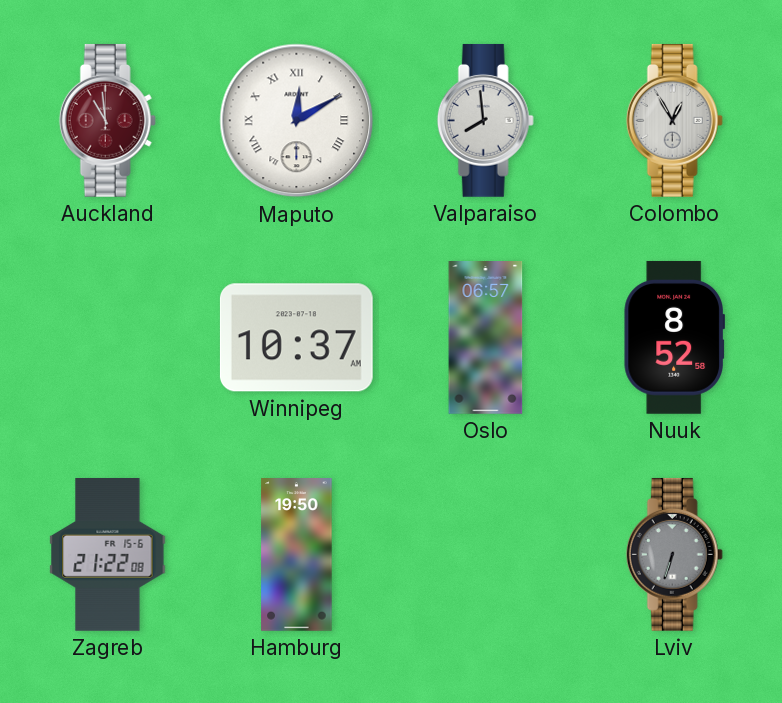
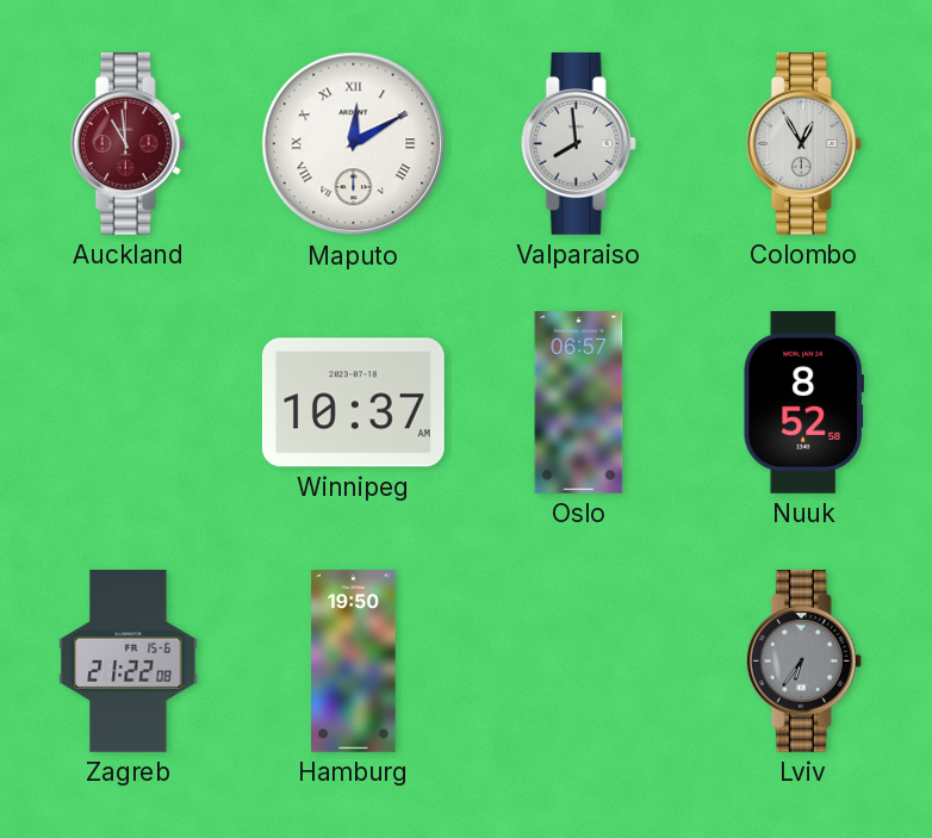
Lviv: 6:33 -> 6:36
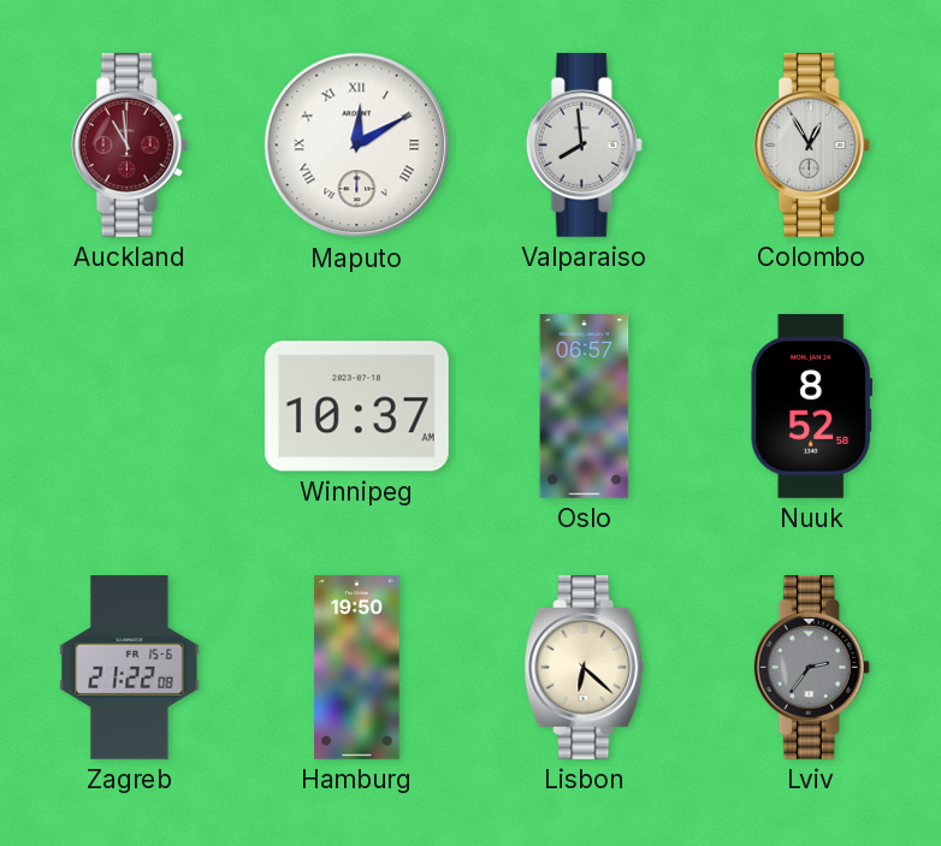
Lisbon: none -> 6:22
Lviv: 6:36 -> 2:36
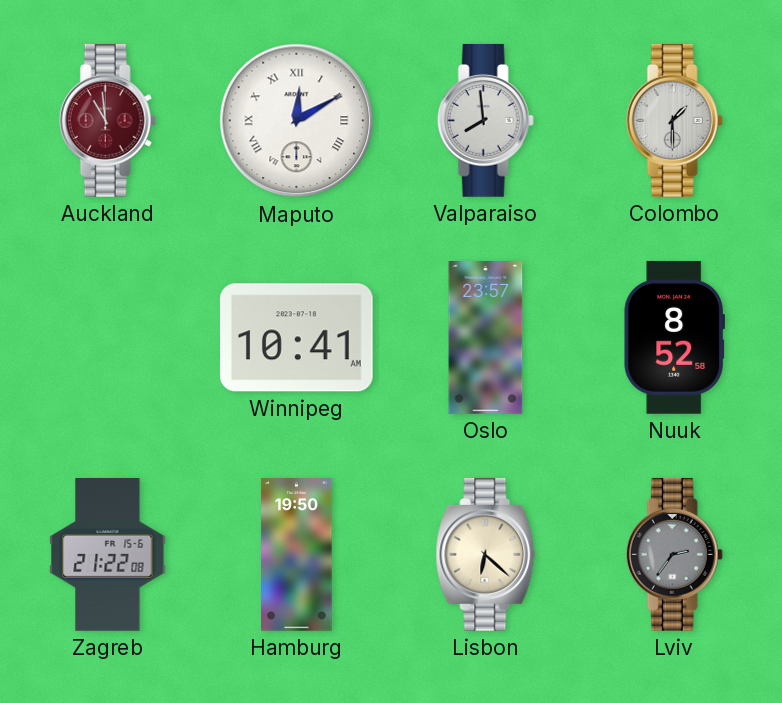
Colombo: 12:55 -> 1:30
Winnipeg: 10:37 -> 10:41
Oslo: 06:57 -> 23:57
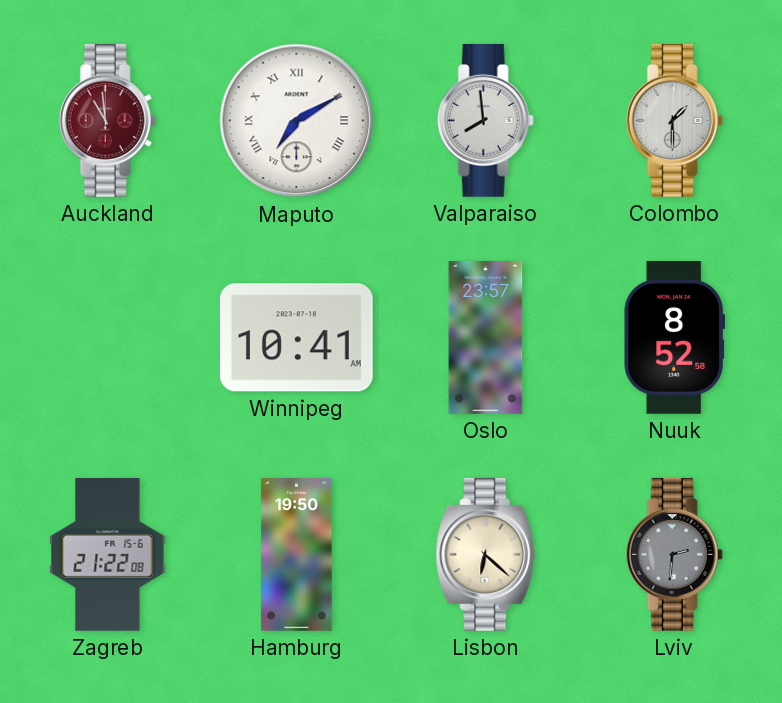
Maputo: 12:10 -> 7:10
Lviv: 2:36 -> 2:31
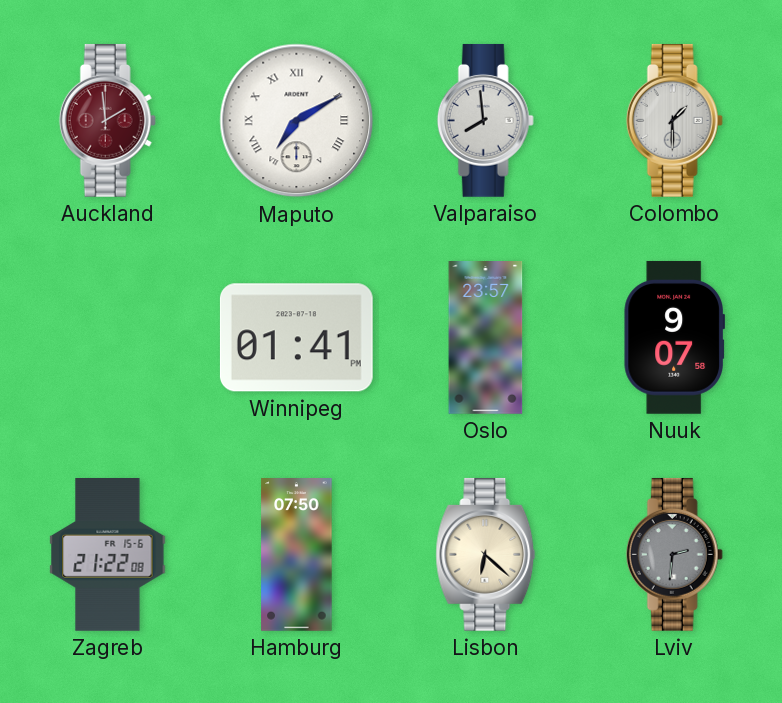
Auckland: 10:59 -> 1:59
Winnipeg: 10:41 -> 01:41
Nuuk: 8:52 -> 9:07
Hamburg: 19:50 -> 07:50
